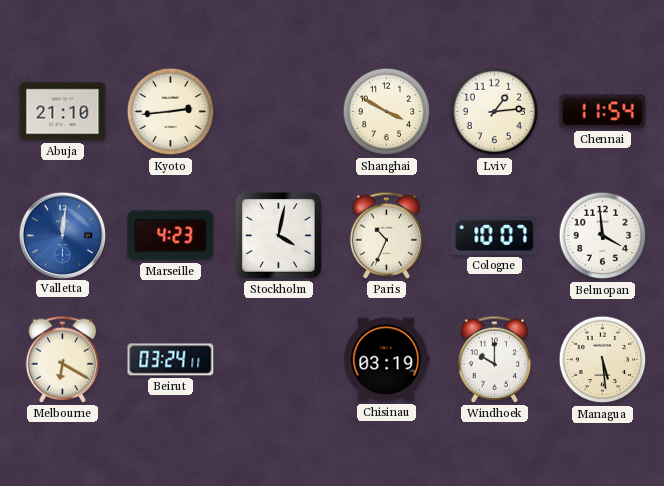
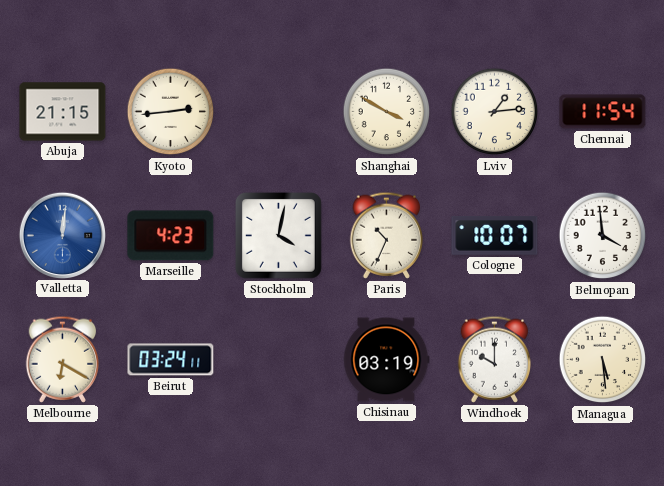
Abuja: 21:10 -> 21:15
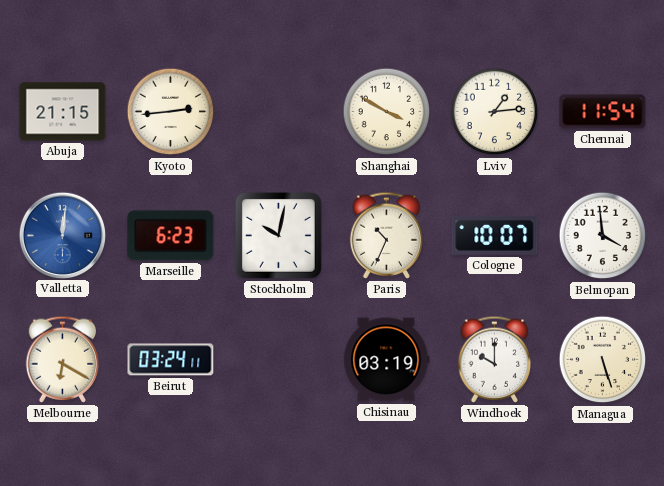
Marseille: 4:23 -> 6:23
Stockholm: 4:02 -> 10:02
Managua: 5:29 -> 5:27
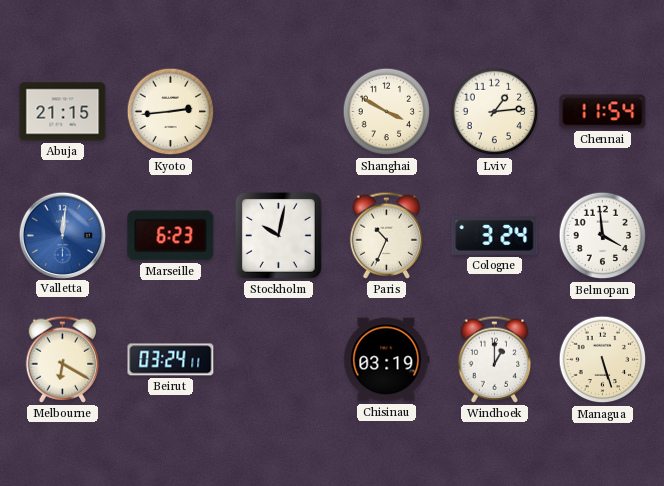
Cologne: 10:07 -> 3:24
Windhoek: 10:00 -> 1:00
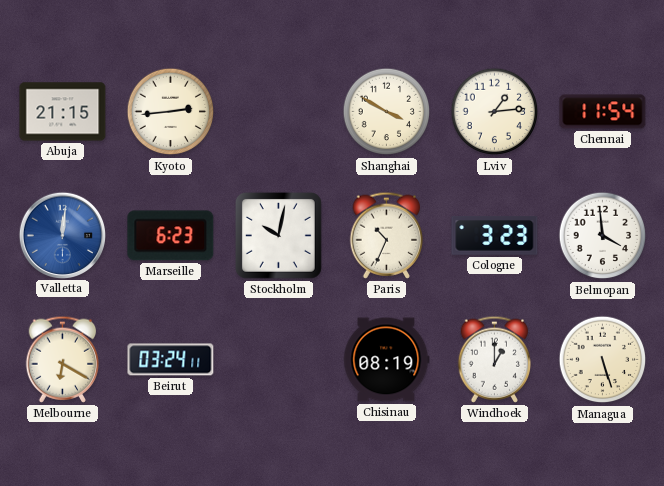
Cologne: 3:24 -> 3:23
Chisinau: 03:19 -> 08:19
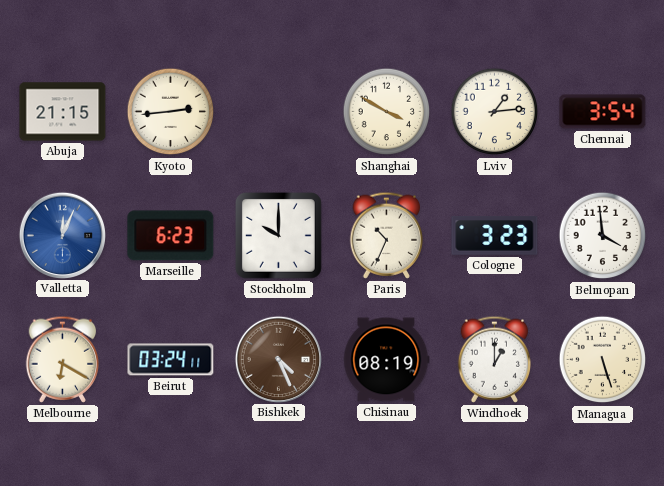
Chennai: 11:54 -> 3:54
Valletta: 12:01 -> 12:04
Stockholm: 10:02 -> 10:00
Bishkek: none -> 4:26
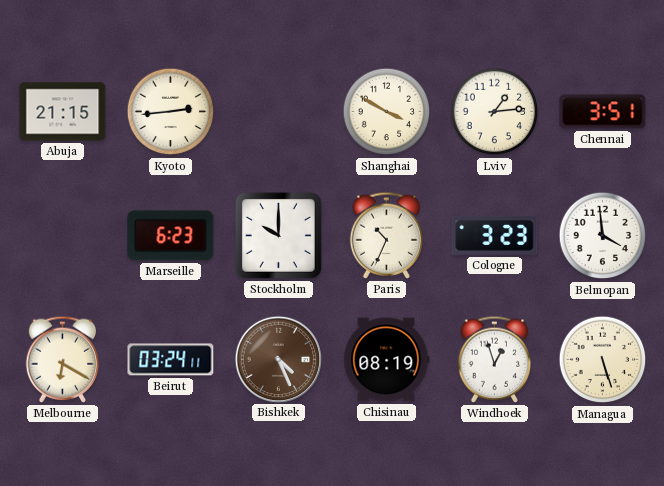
Chennai: 3:54 -> 3:51
Valletta: 12:04 -> none
Windhoek: 1:00 -> 12:57
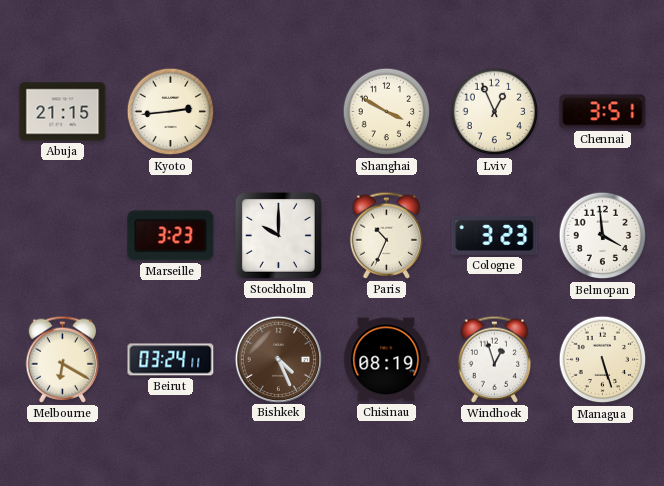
Lviv: 1:14 -> 12:56
Marseille: 6:23 -> 3:23
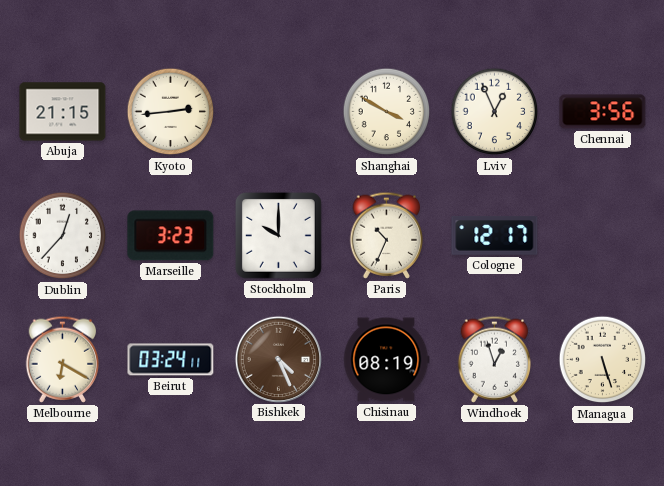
Chennai: 3:51 -> 3:56
Dublin: none -> 12:37
Cologne: 3:23 -> 12:17
Belmopan: 3:59 -> none
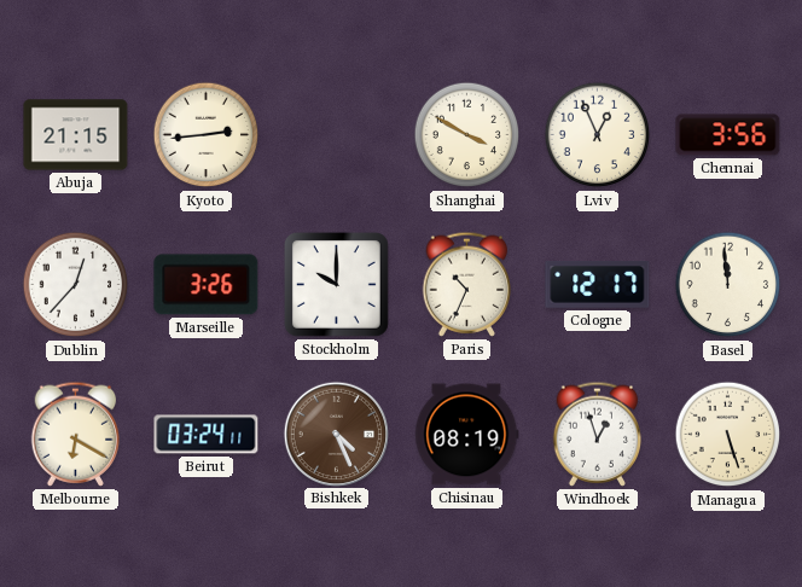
Marseille: 3:23 -> 3:26
Basel: none -> 11:59
